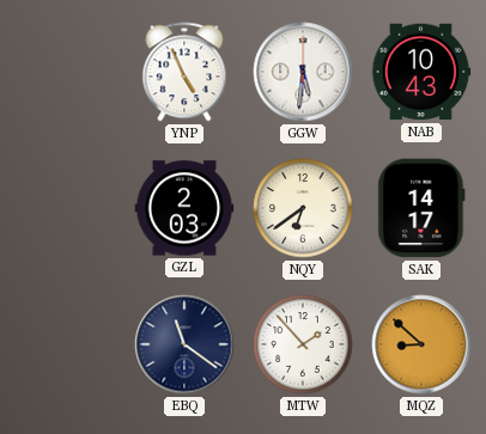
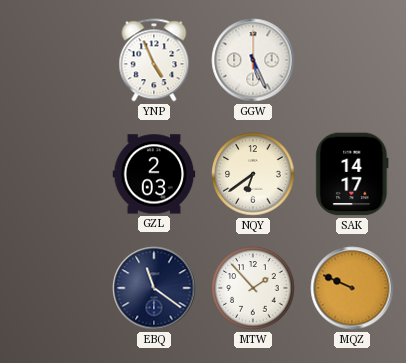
GGW: 5:31 -> 5:26
NAB: 10:43 -> none
MQZ: 8:52 -> 9:49
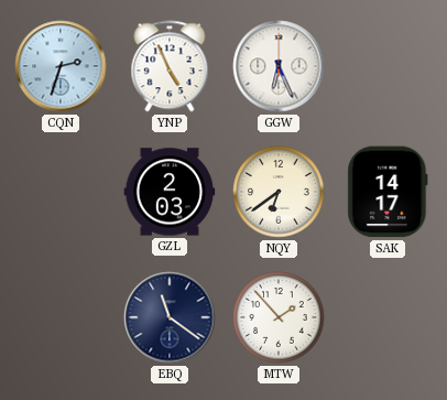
CQN: none -> 2:33
GGW: 5:26 -> 6:26
MQZ: 9:49 -> none
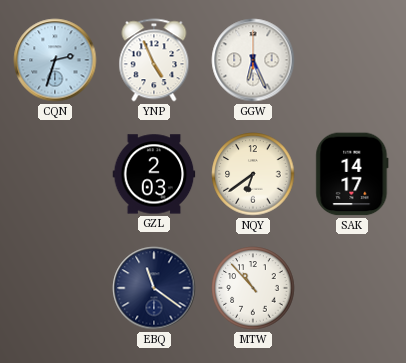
MTW: 1:53 -> 10:53
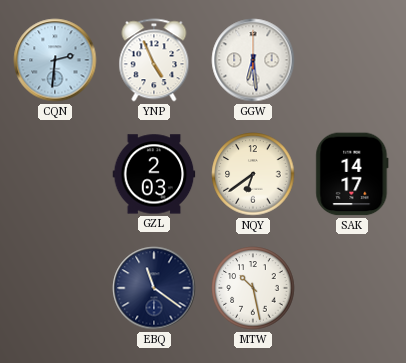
CQN: 2:33 -> 2:31
GGW: 6:26 -> 6:29
MTW: 10:53 -> 10:28
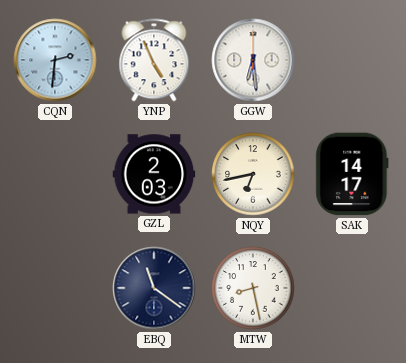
NQY: 6:39 -> 6:43
MTW: 10:28 -> 8:28
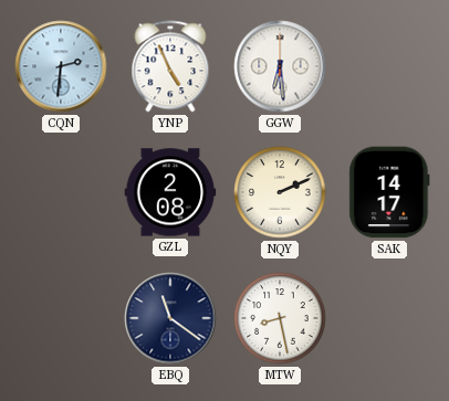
GZL: 2:03 -> 2:08
NQY: 6:43 -> 2:11
